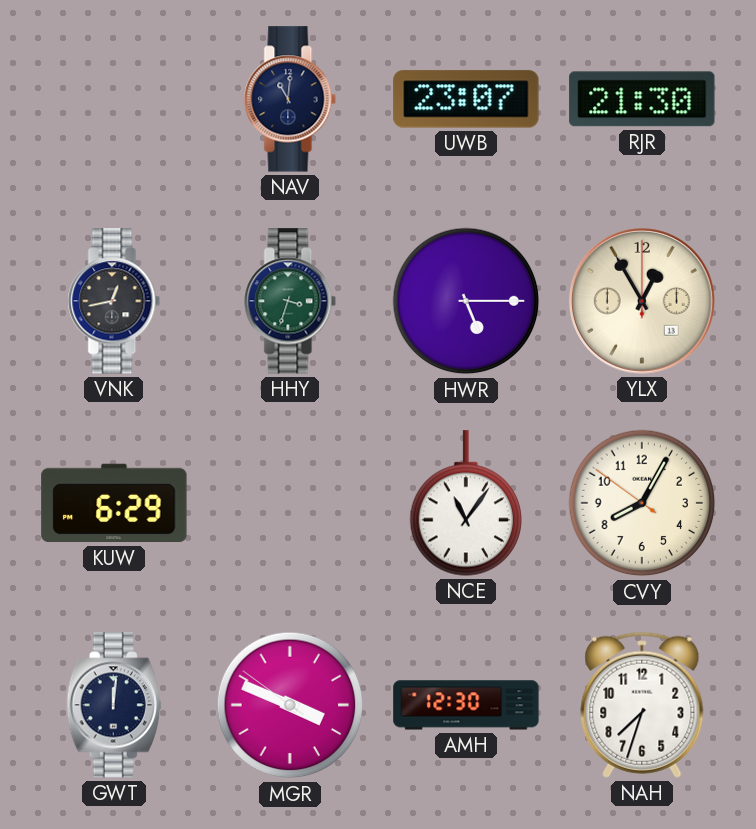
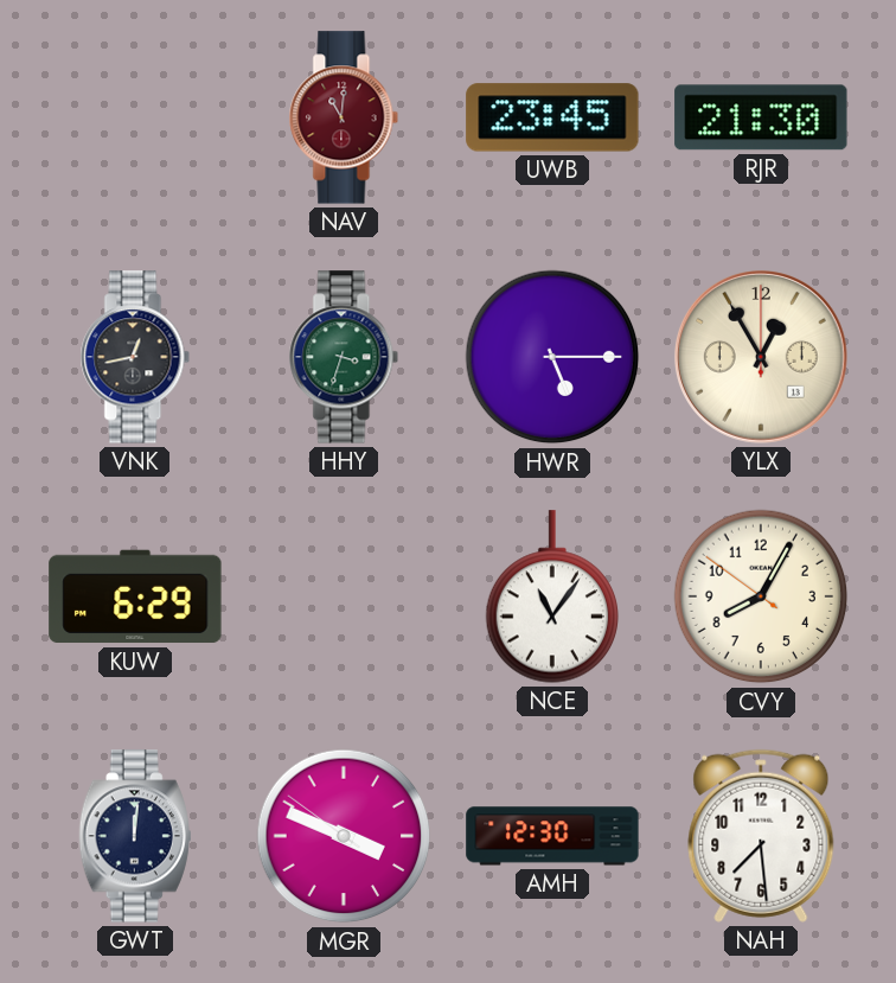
NAV dial: navy -> burgundy
UWB: 23:07 -> 23:45
NAH: 7:33 -> 7:29
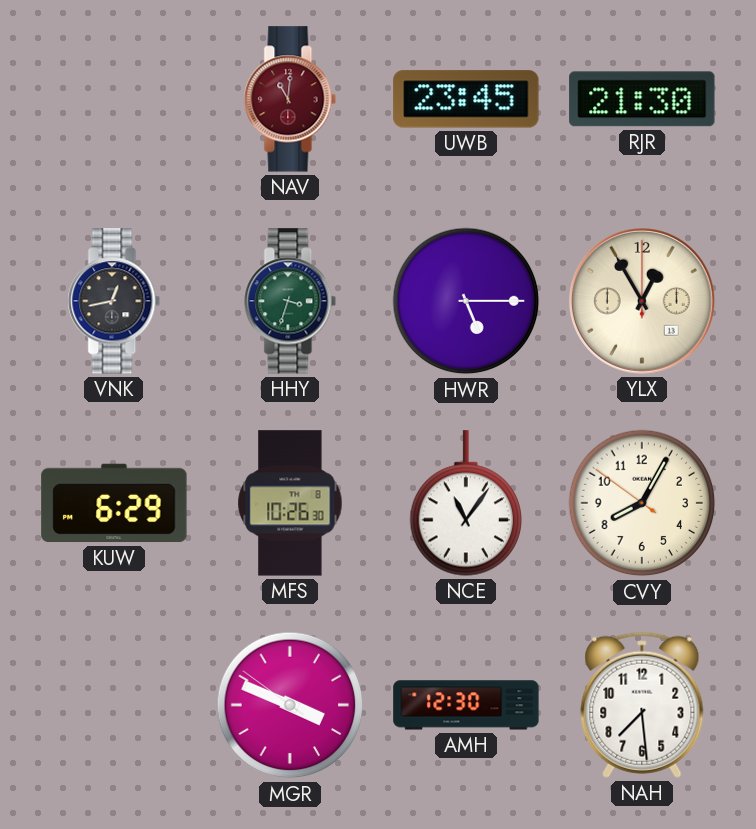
MFS: none -> 10:26
GWT: 12:01 -> none
